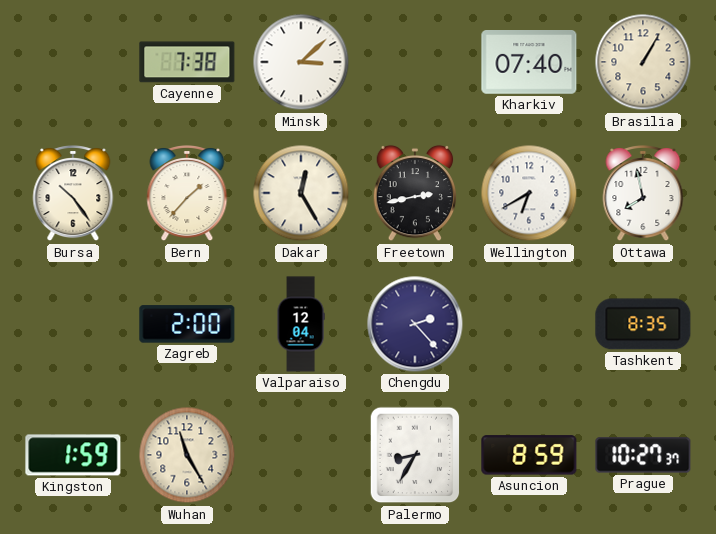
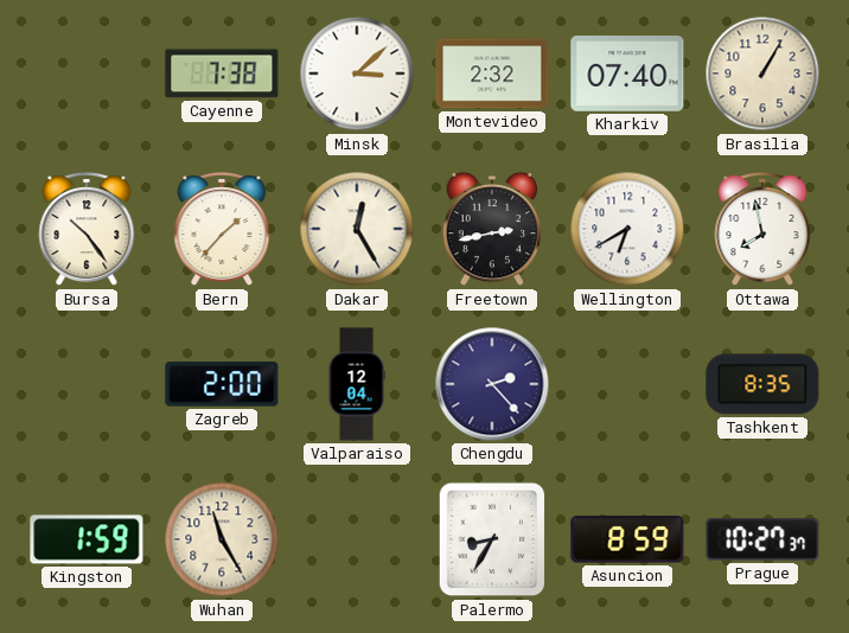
Montevideo: none -> 2:32
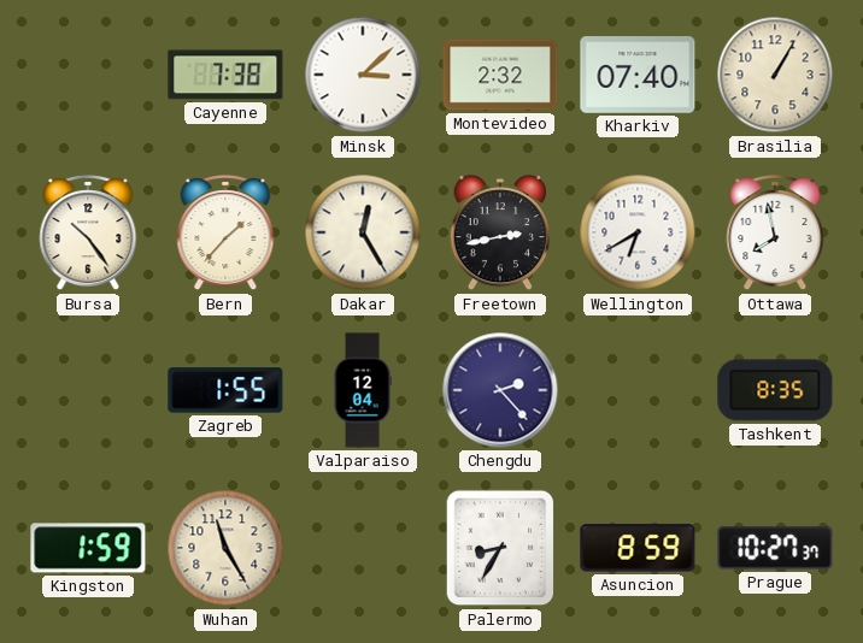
Zagreb: 2:00 -> 1:55
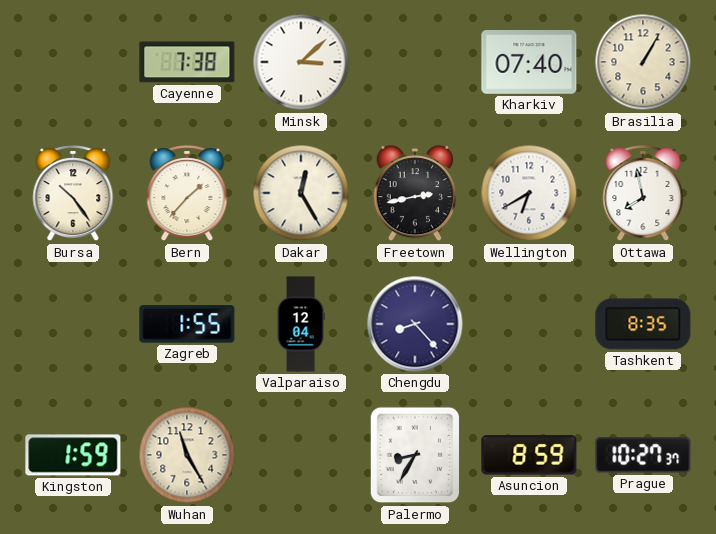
Montevideo: 2:32 -> none
Chengdu: 2:23 -> 8:23
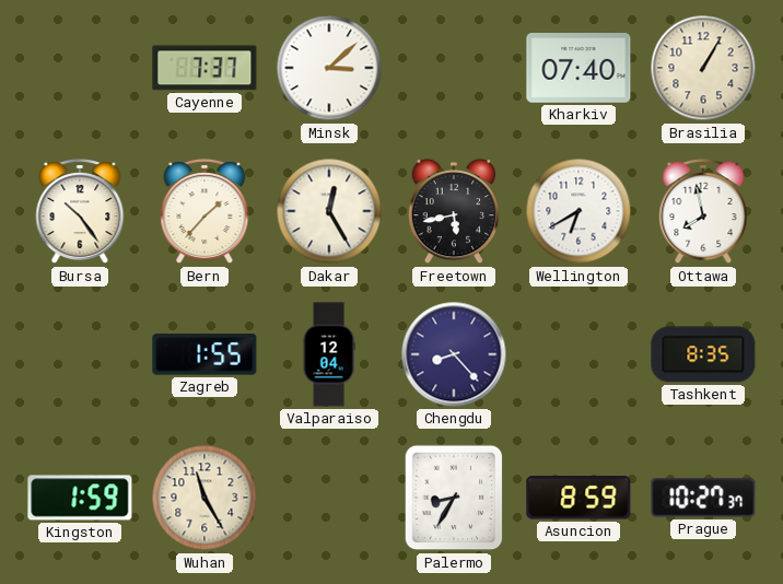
Cayenne: 7:38 -> 7:37
Freetown: 2:43 -> 5:43
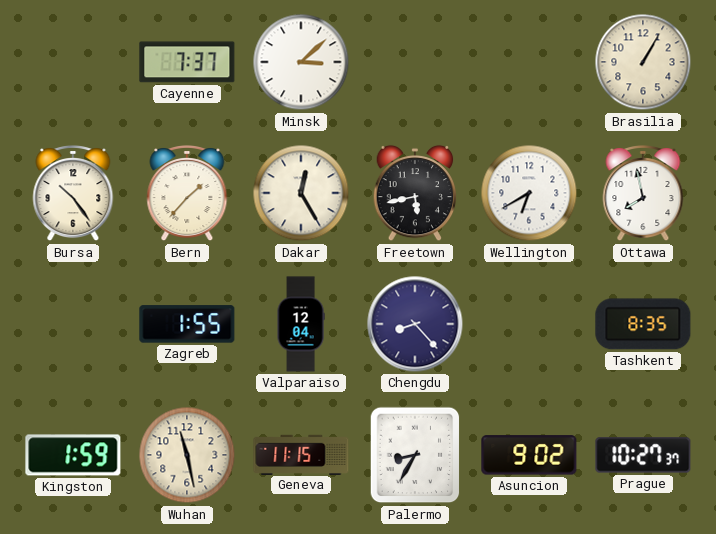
Kharkiv: 07:40 -> none
Wuhan: 11:25 -> 11:28
Geneva: none -> 11:15
Asuncion: 8:59 -> 9:02
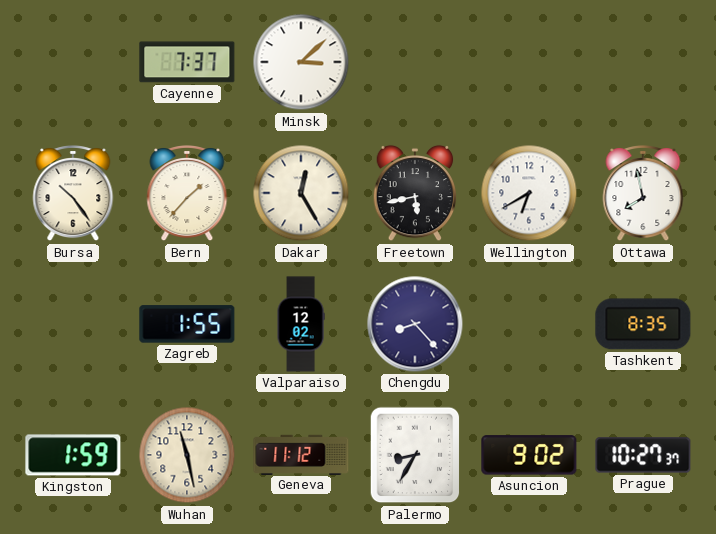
Brasilia: 1:05 -> none
Valparaiso: 12:04 -> 12:02
Geneva: 11:15 -> 11:12
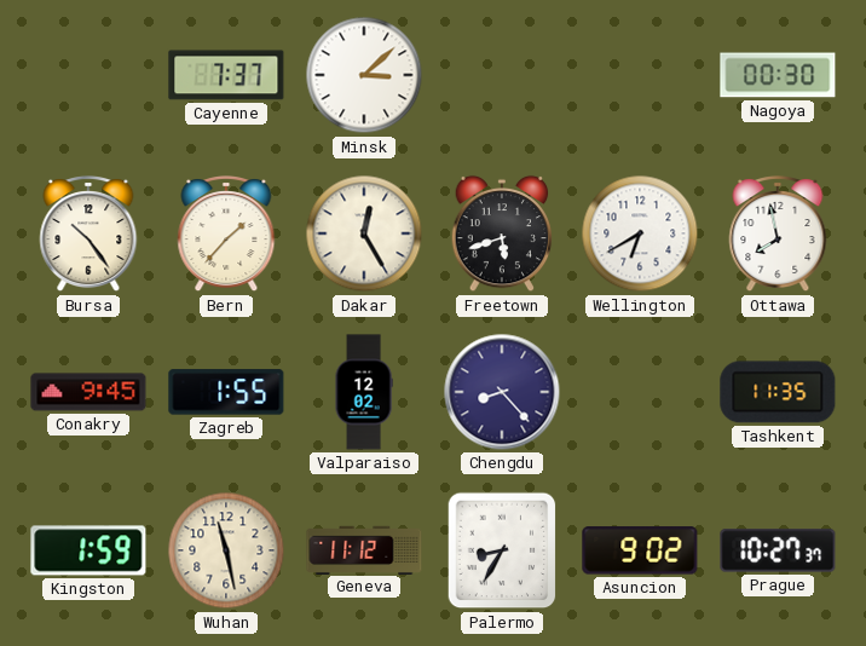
Nagoya: none -> 00:30
Freetown: 5:43 -> 5:42
Conakry: none -> 9:45
Tashkent: 8:35 -> 11:35
